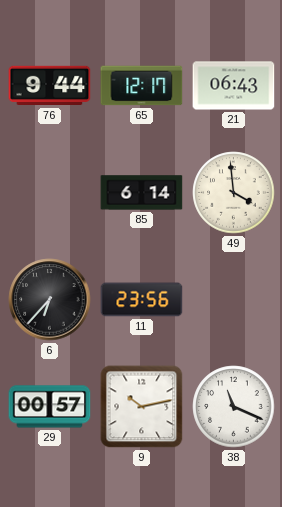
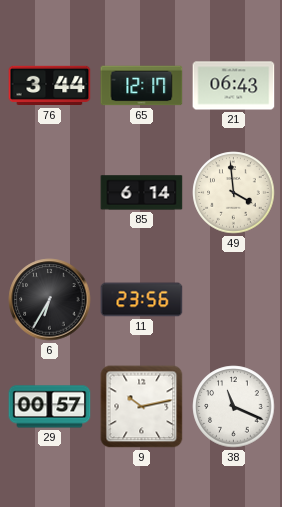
76: 9:44 -> 3:44
6: 6:37 -> 6:35
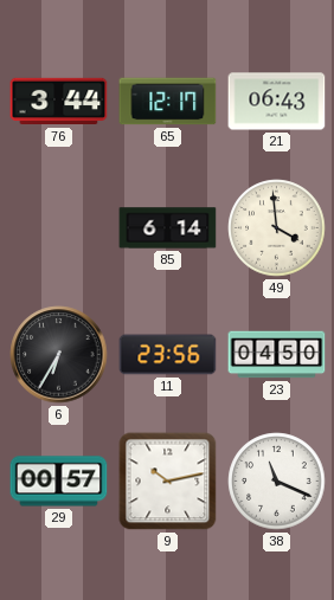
23: none -> 04:50
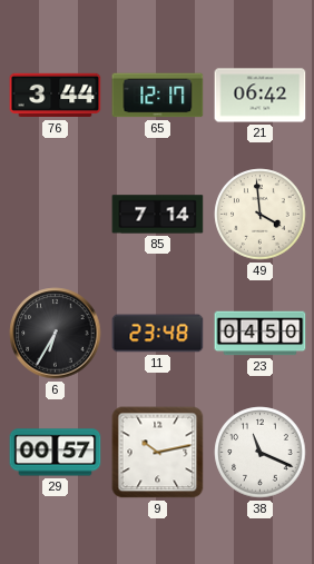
21: 06:43 -> 06:42
85: 6:14 -> 7:14
11: 23:56 -> 23:48
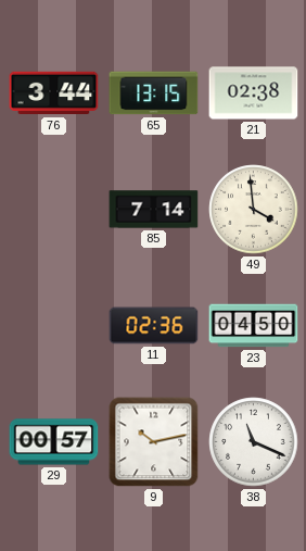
65: 12:17 -> 13:15
21: 06:42 -> 02:38
6: 6:35 -> none
11: 23:48 -> 02:36
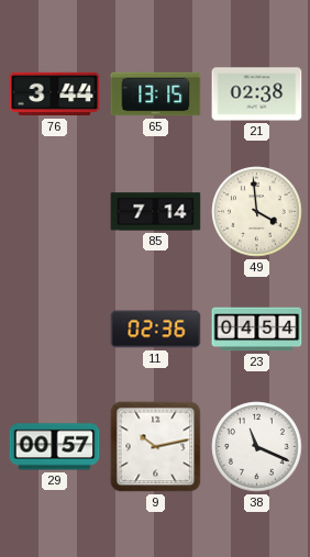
23: 04:50 -> 04:54
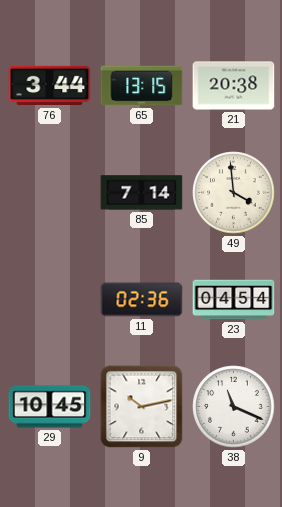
21: 02:38 -> 20:38
29: 00:57 -> 10:45
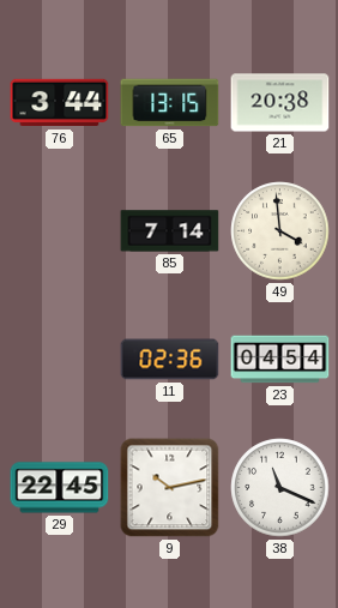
29: 10:45 -> 22:45
